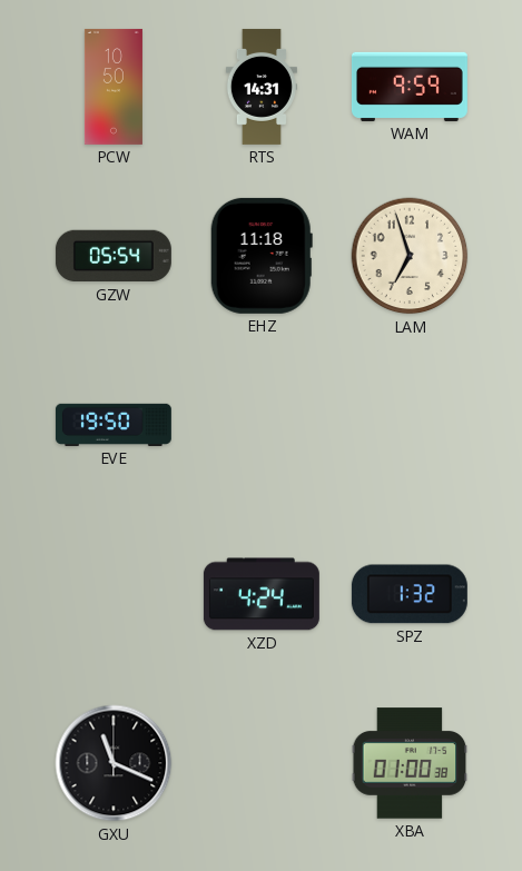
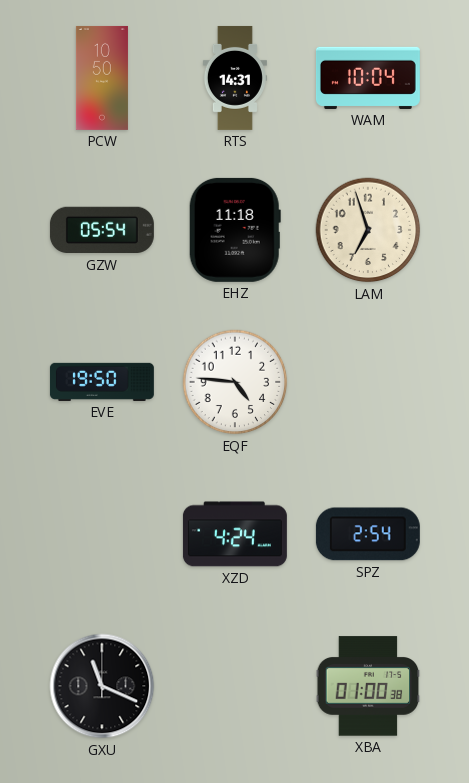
WAM: 9:59 -> 10:04
EQF: none -> 4:46
SPZ: 1:32 -> 2:54
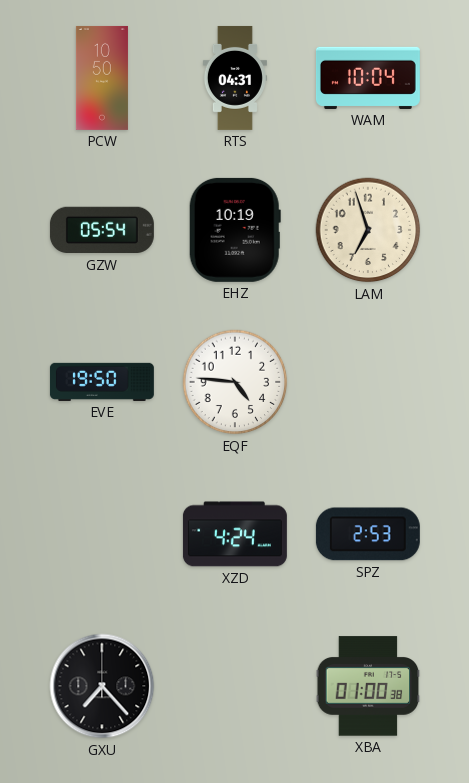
RTS: 14:31 -> 04:31
EHZ: 11:18 -> 10:19
SPZ: 2:54 -> 2:53
GXU: 11:19 -> 7:23
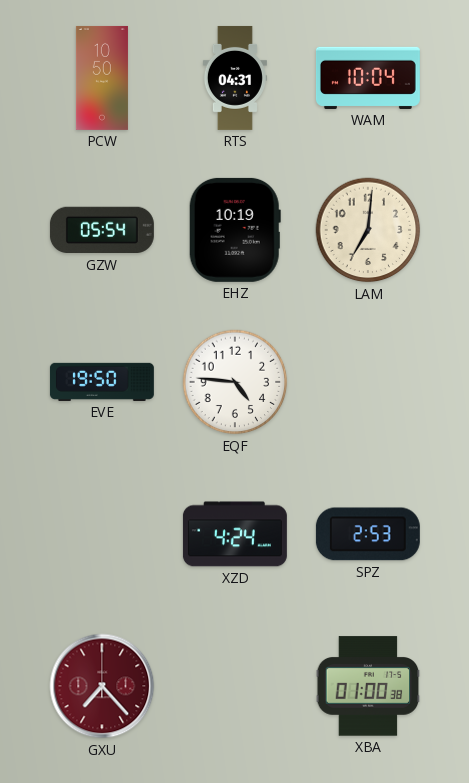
LAM: 6:57 -> 7:01
GXU dial: black -> burgundy
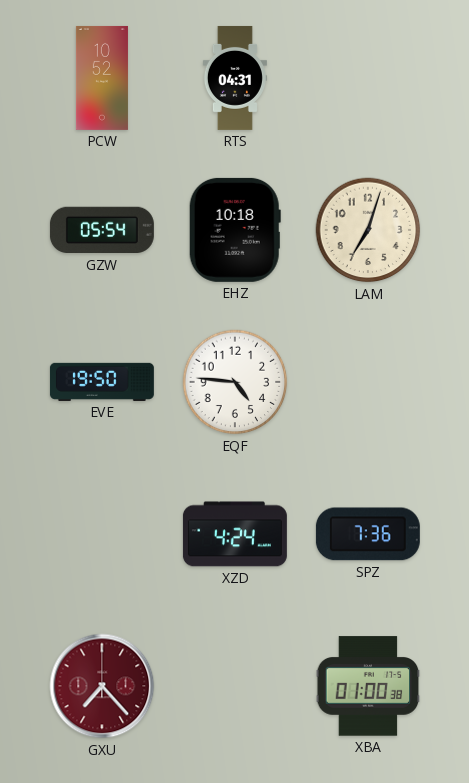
PCW: 10:50 -> 10:52
WAM: 10:04 -> none
EHZ: 10:19 -> 10:18
LAM: 7:01 -> 7:03
SPZ: 2:53 -> 7:36
